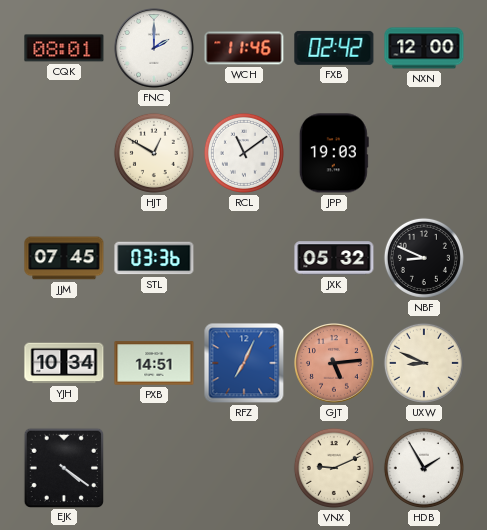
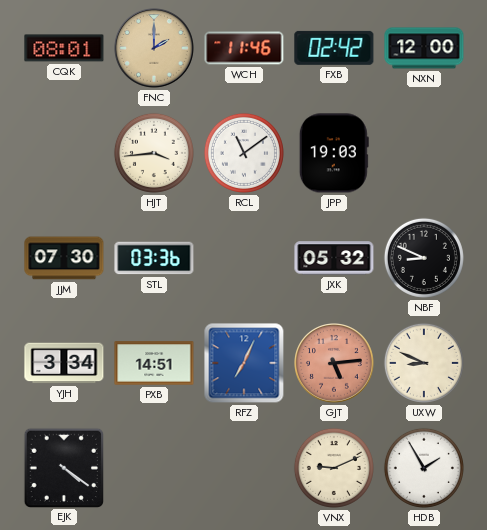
FNC dial: white -> champagne
HJT: 12:50 -> 3:44
JJM: 07:45 -> 07:30
YJH: 10:34 -> 3:34
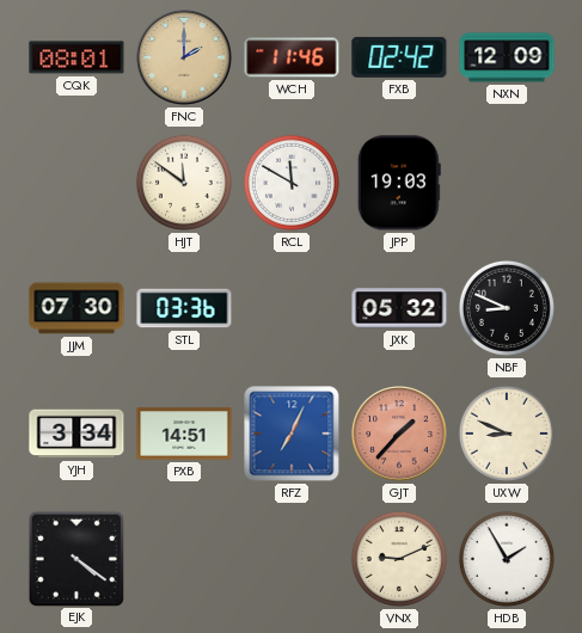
NXN: 12:00 -> 12:09
HJT: 3:44 -> 11:51
RCL: 11:09 -> 11:50
GJT: 5:14 -> 1:37
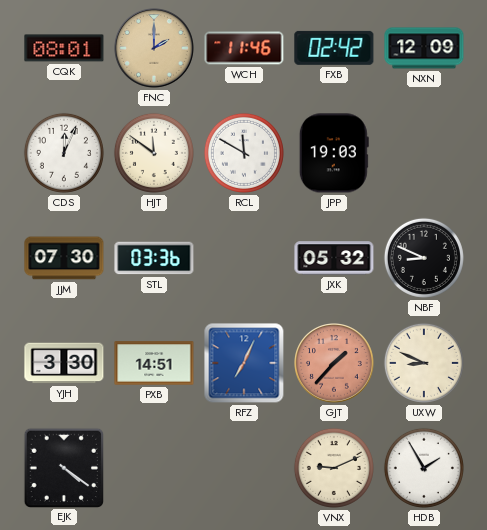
CDS: none -> 12:04
YJH: 3:34 -> 3:30
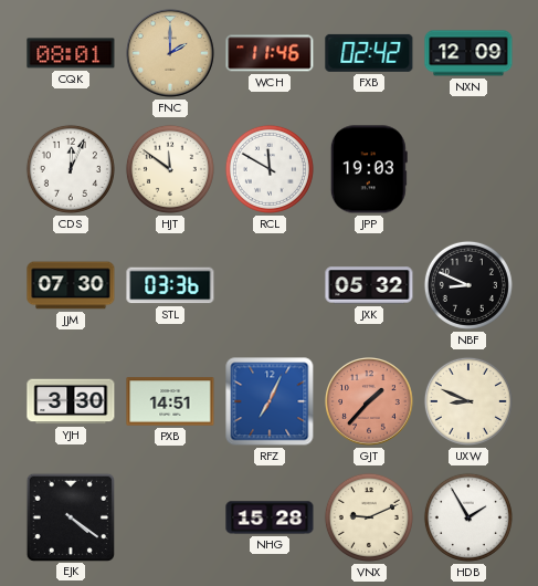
NHG: none -> 15:28
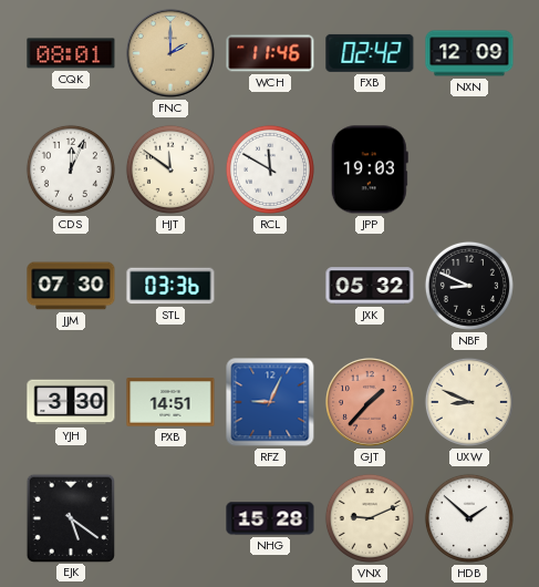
RFZ: 7:04 -> 9:04
EJK: 4:21 -> 5:21
HDB: 1:55 -> 1:52
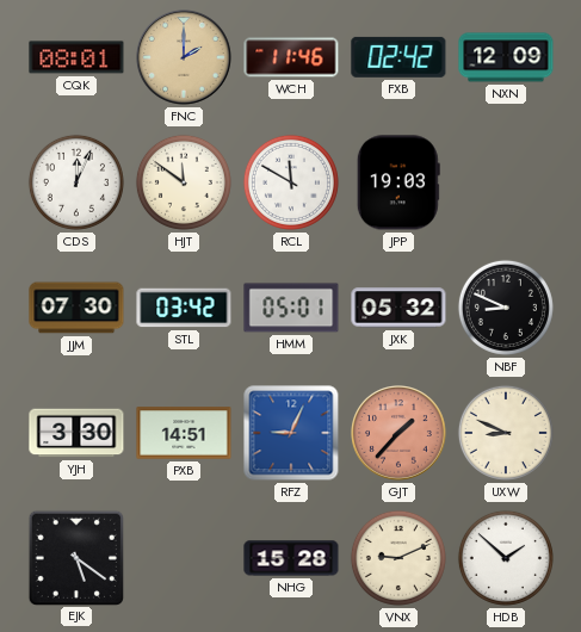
STL: 03:36 -> 03:42
HMM: none -> 05:01
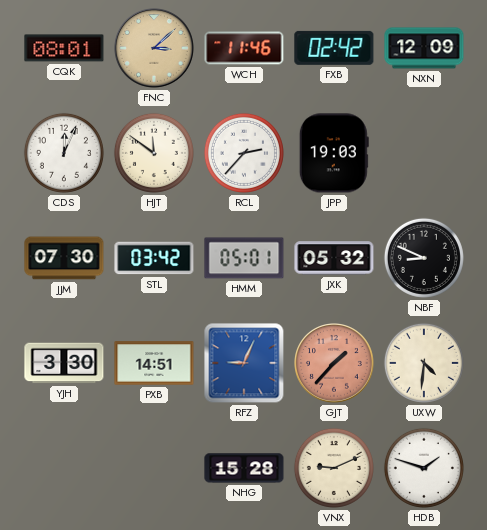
FNC: 2:00 -> 3:08
RCL: 11:50 -> 2:37
UXW: 8:49 -> 4:31
EJK: 5:21 -> none
HDB: 1:52 -> 1:48
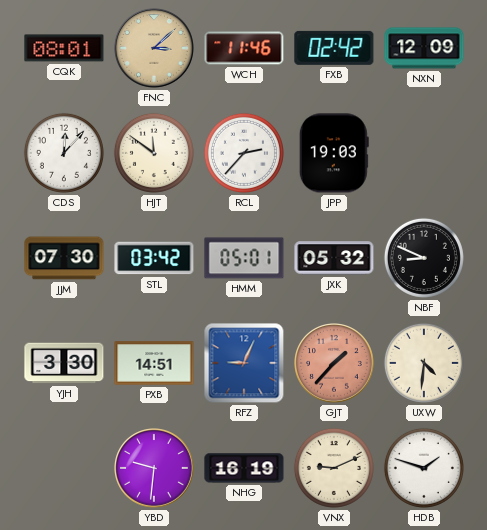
CDS: 12:04 -> 12:07
YBD: none -> 9:31
NHG: 15:28 -> 16:19
